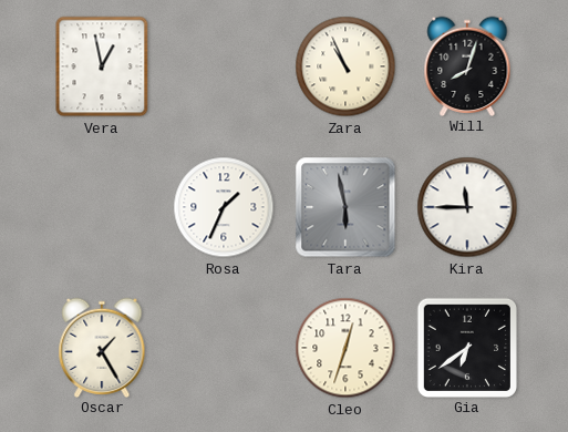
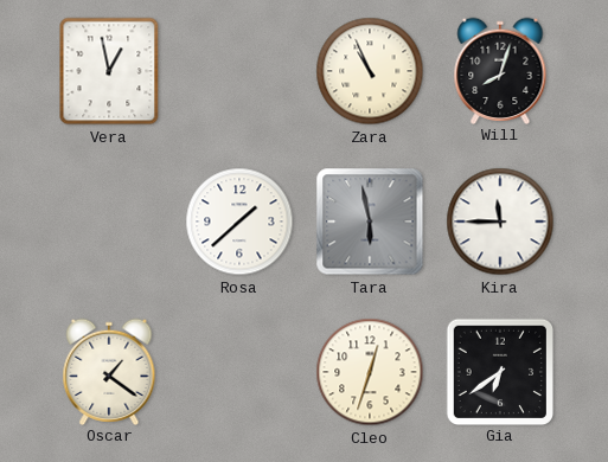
Rosa: 1:34 -> 1:38
Oscar: 1:25 -> 1:21
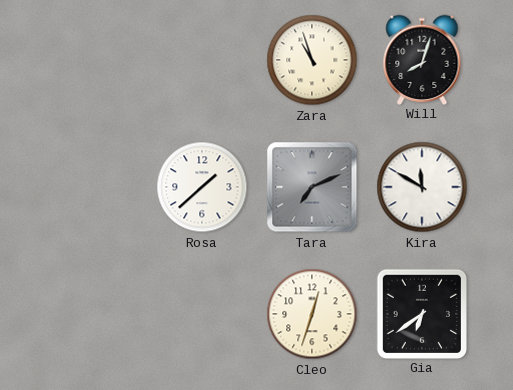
Vera: 12:58 -> none
Zara: 10:56 -> 10:57
Tara: 5:58 -> 7:11
Kira: 11:45 -> 11:50
Oscar: 1:21 -> none
